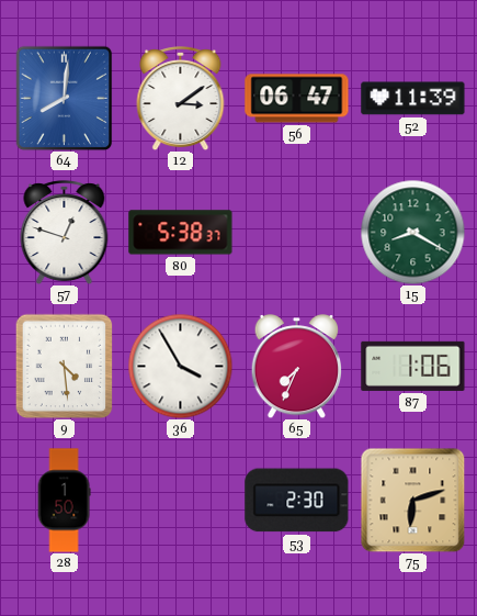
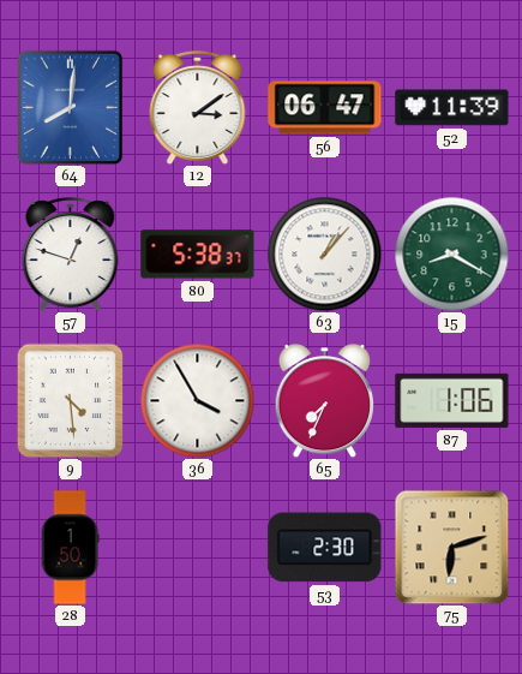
63: none -> 1:07
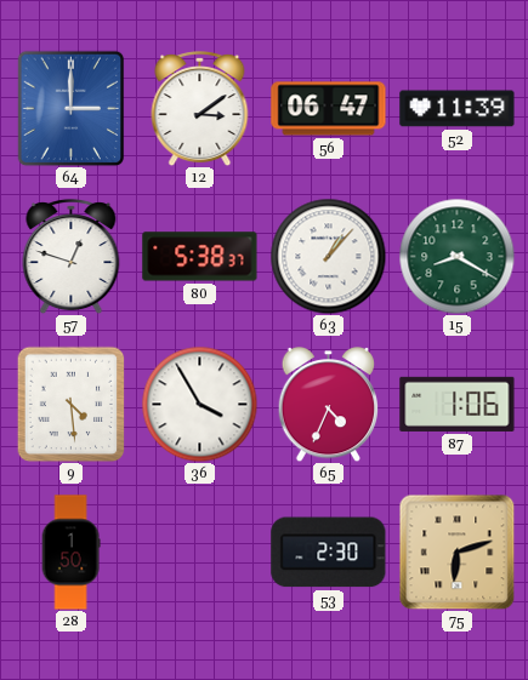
64: 8:01 -> 3:00
65: 7:34 -> 4:34
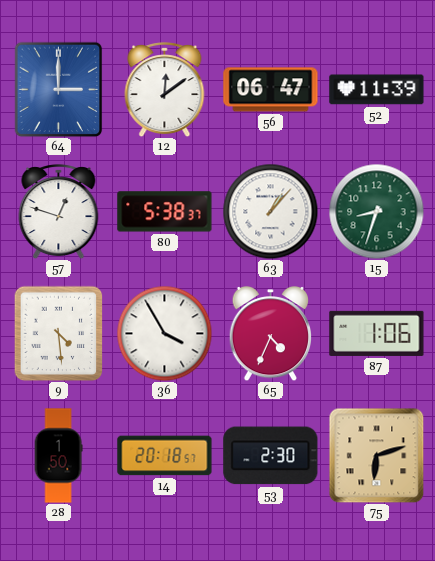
12: 3:09 -> 12:09
15: 8:20 -> 8:33
14: none -> 20:18
